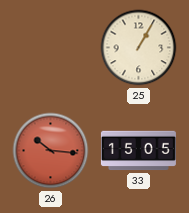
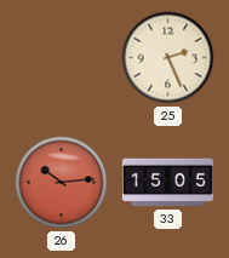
25: 1:05 -> 2:26
26: 10:16 -> 10:14
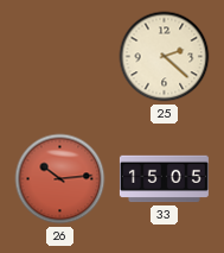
25: 2:26 -> 2:22
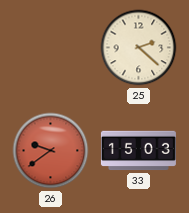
26: 10:14 -> 9:39
33: 15:05 -> 15:03
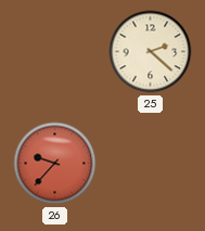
26: 9:39 -> 9:37
33: 15:03 -> none
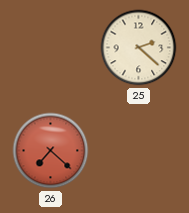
26: 9:37 -> 7:22
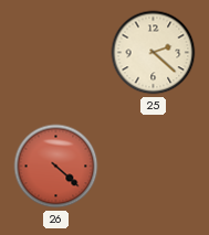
26: 7:22 -> 4:22
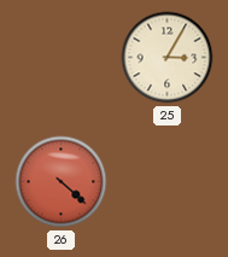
25: 2:22 -> 3:05
